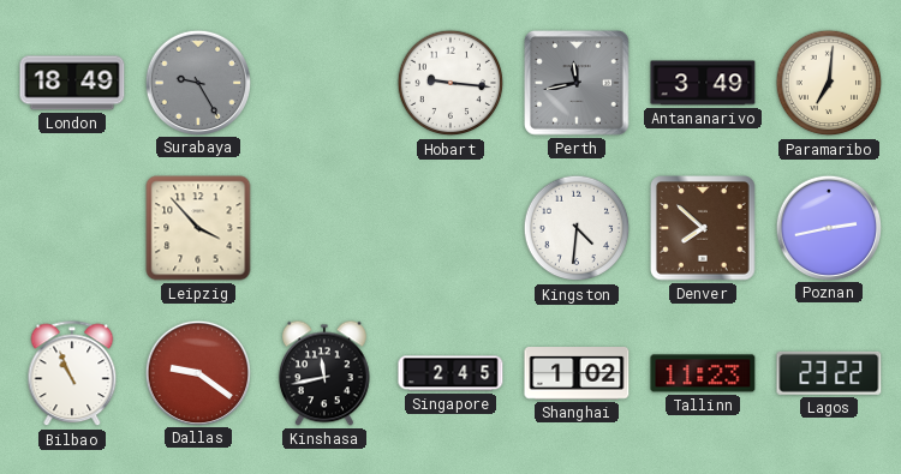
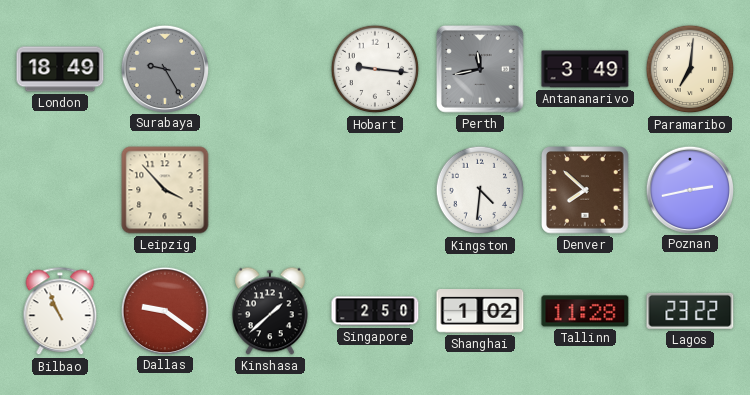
Kinshasa: 11:43 -> 1:38
Singapore: 2:45 -> 2:50
Tallinn: 11:23 -> 11:28
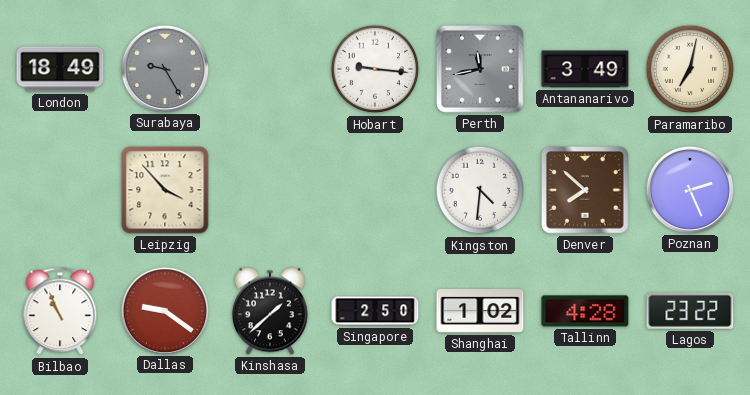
Paramaribo: 7:01 -> 7:02
Poznan: 2:43 -> 2:26
Tallinn: 11:28 -> 4:28
